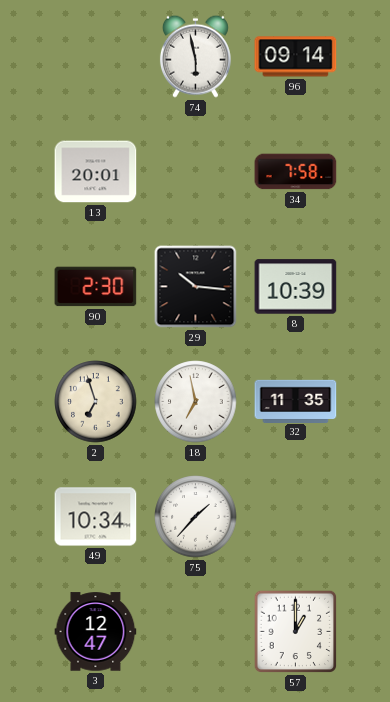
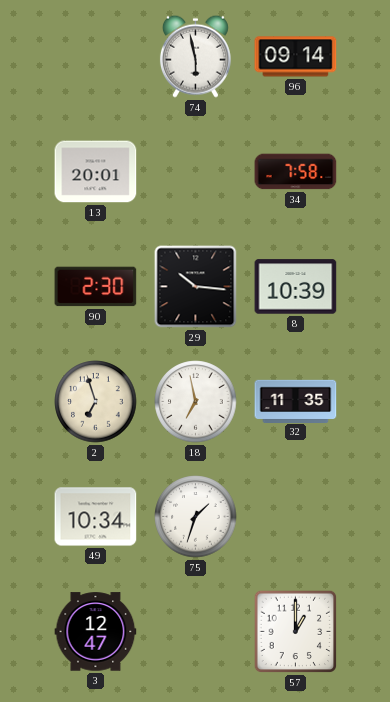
75: 1:37 -> 1:33
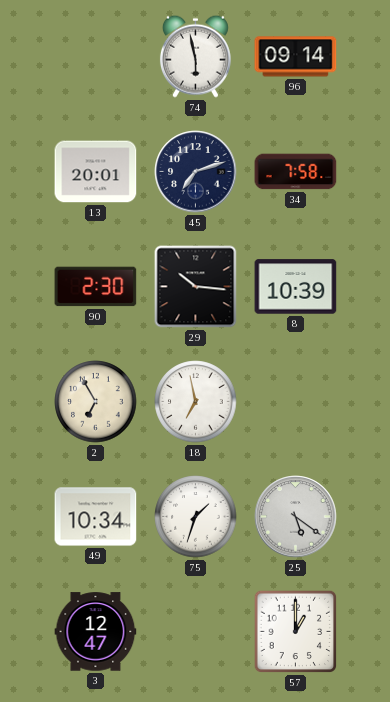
45: none -> 7:12
2: 6:57 -> 6:55
32: 11:35 -> none
25: none -> 5:21
